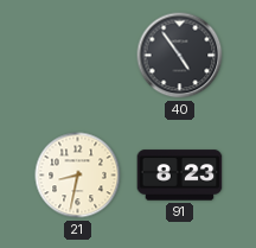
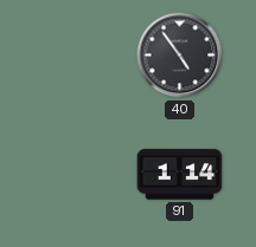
21: 8:32 -> none
91: 8:23 -> 1:14
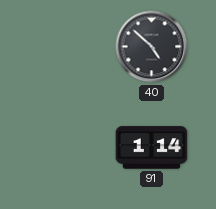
40: 4:54 -> 4:52
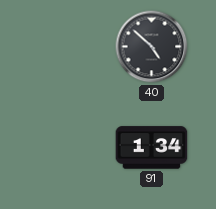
91: 1:14 -> 1:34
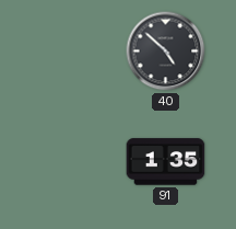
91: 1:34 -> 1:35
